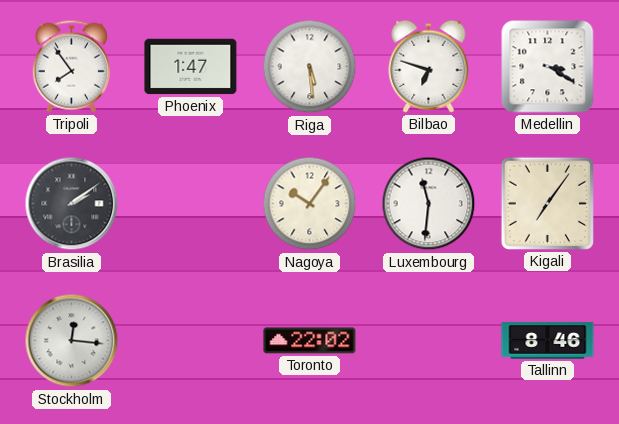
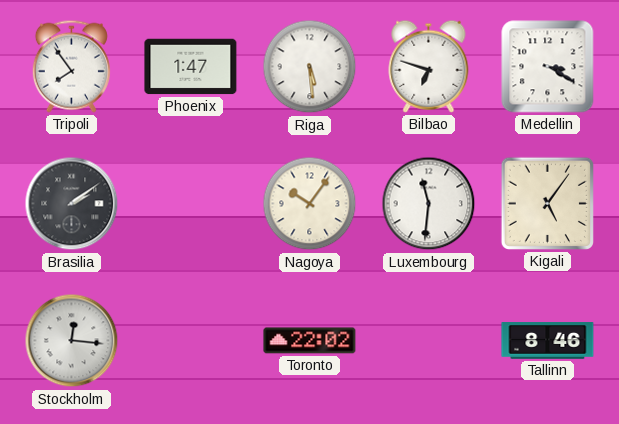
Kigali: 7:06 -> 5:06
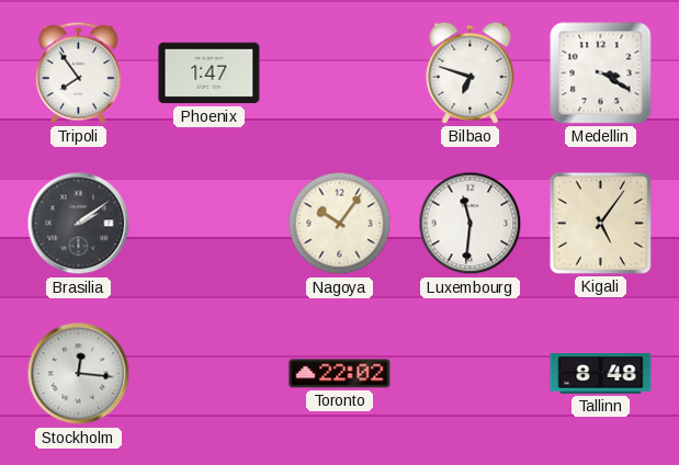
Riga: 5:29 -> none
Tallinn: 8:46 -> 8:48
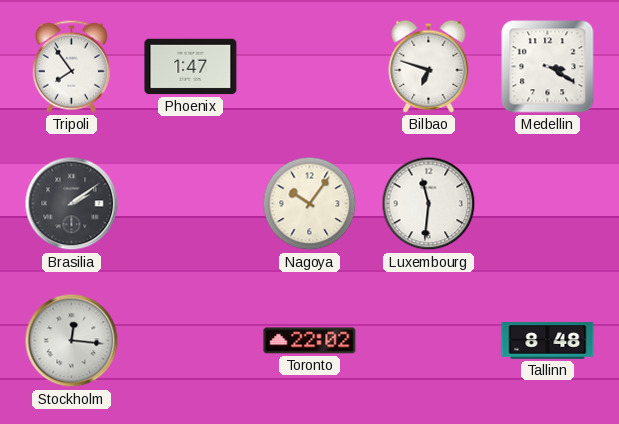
Kigali: 5:06 -> none
